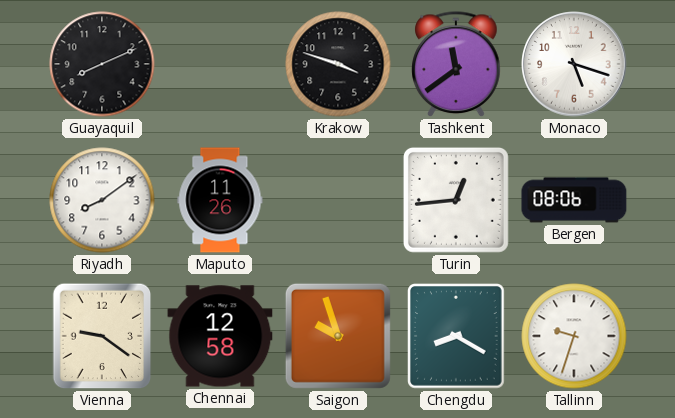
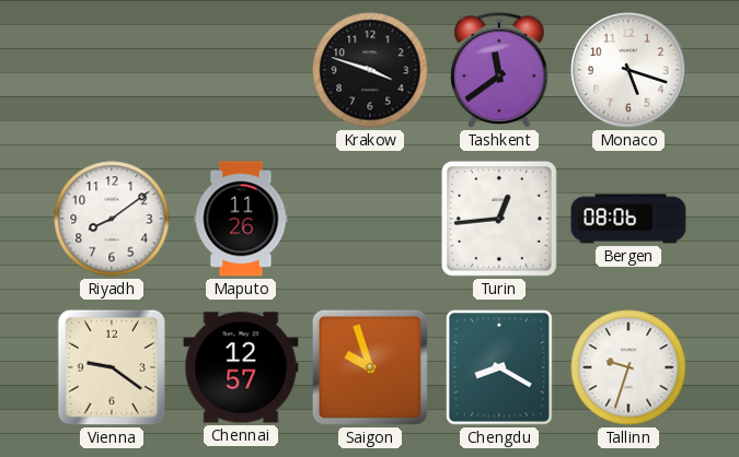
Guayaquil: 8:11 -> none
Chennai: 12:58 -> 12:57
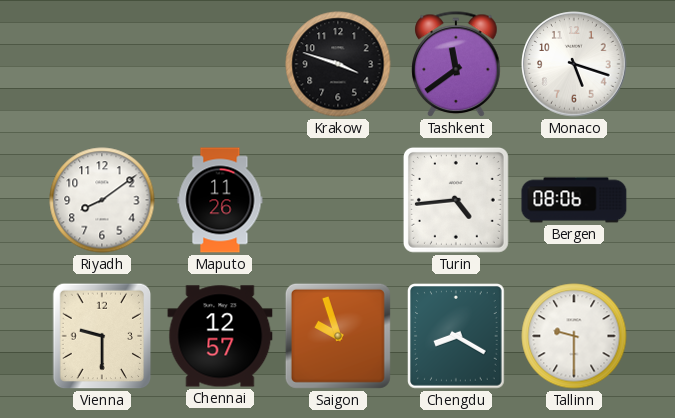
Turin: 12:44 -> 4:44
Vienna: 9:21 -> 9:30
Tallinn: 9:33 -> 9:30
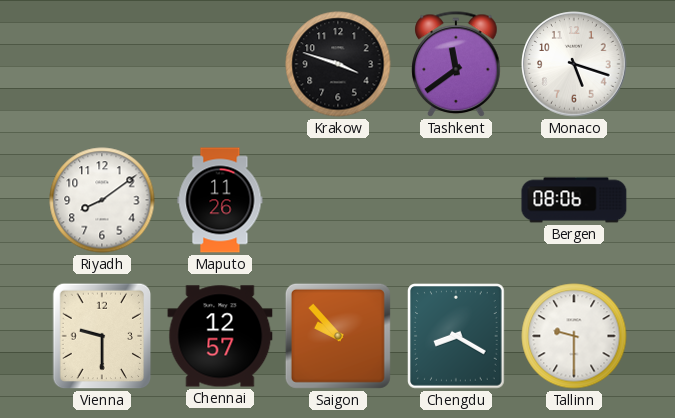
Turin: 4:44 -> none
Saigon: 9:57 -> 9:53
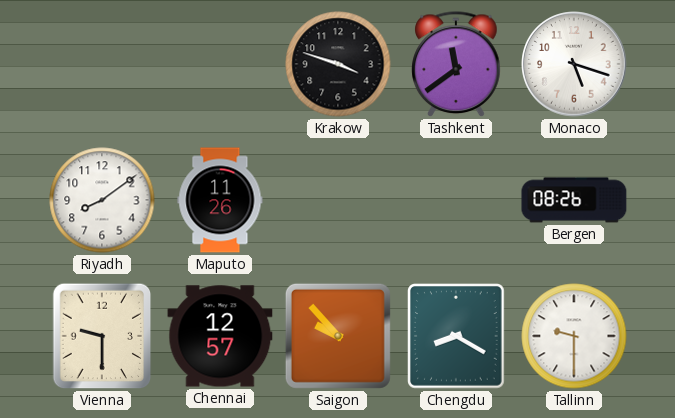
Bergen: 08:06 -> 08:26
